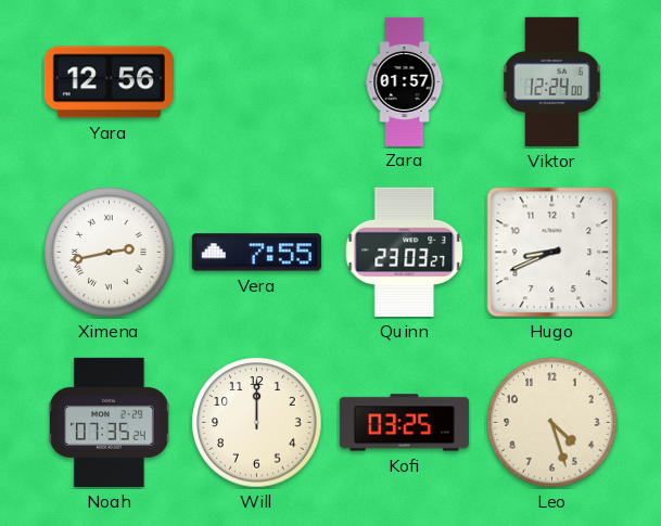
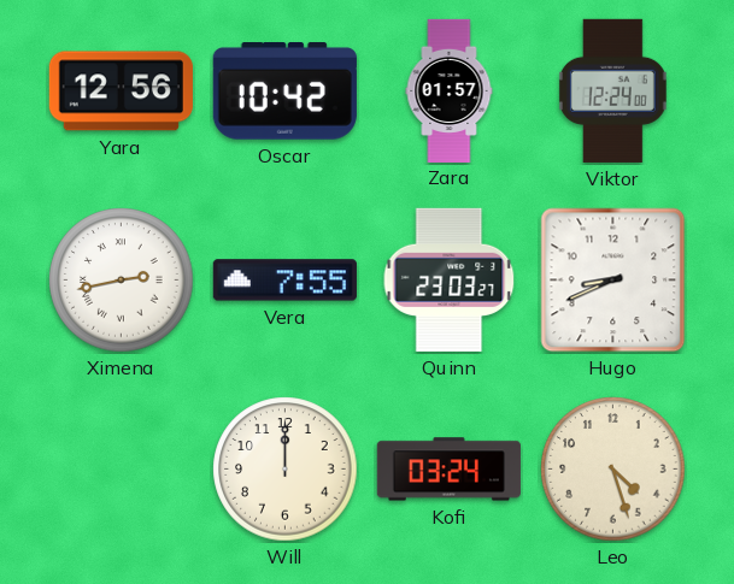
Oscar: none -> 10:42
Noah: 07:35 -> none
Kofi: 03:25 -> 03:24
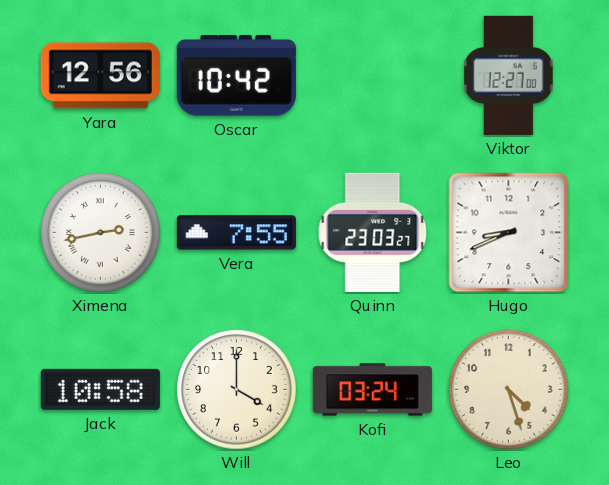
Zara: 01:57 -> none
Viktor: 12:24 -> 12:27
Jack: none -> 10:58
Will: 12:00 -> 4:00
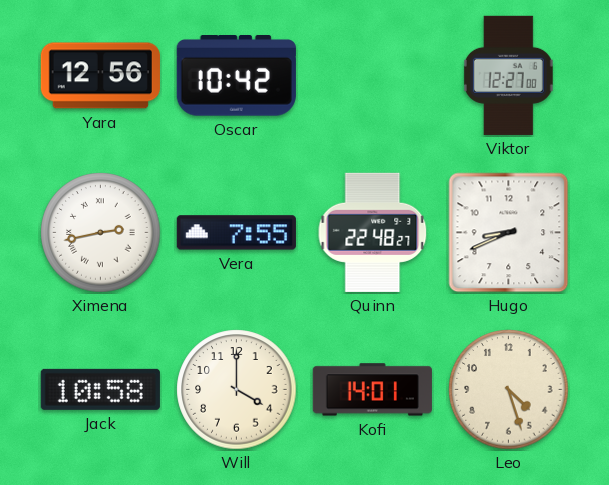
Quinn: 23:03 -> 22:48
Kofi: 03:24 -> 14:01
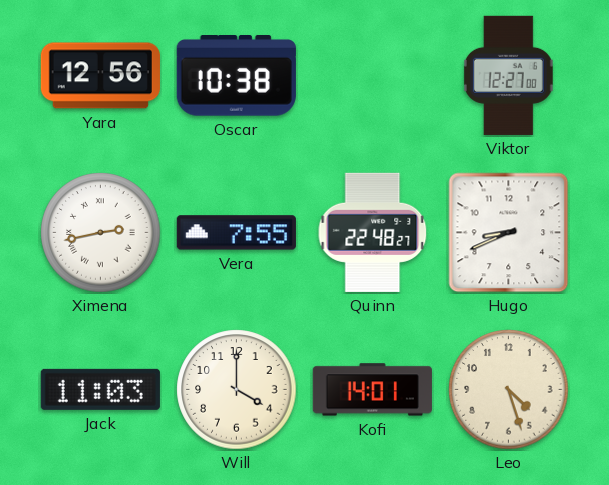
Oscar: 10:42 -> 10:38
Jack: 10:58 -> 11:03
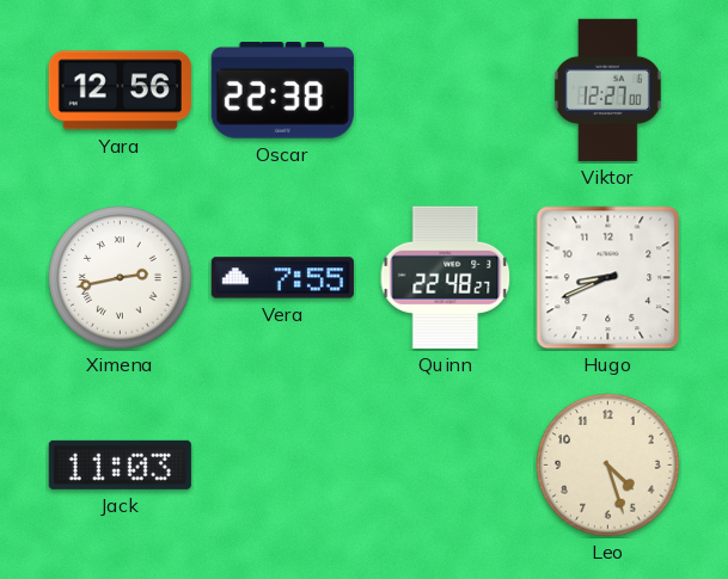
Oscar: 10:38 -> 22:38
Will: 4:00 -> none
Kofi: 14:01 -> none
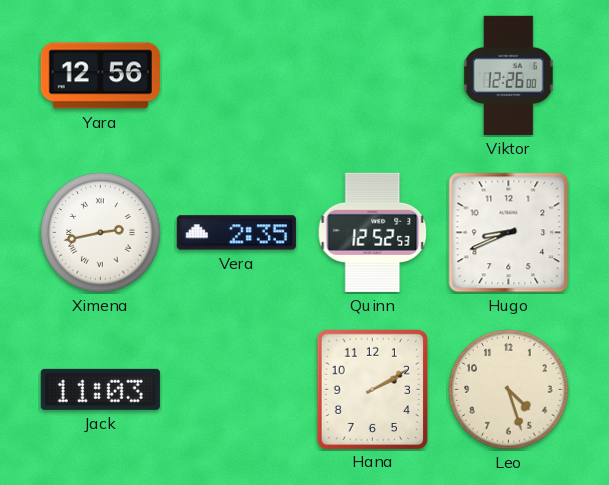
Oscar: 22:38 -> none
Viktor: 12:27 -> 12:26
Vera: 7:55 -> 2:35
Quinn: 22:48 -> 12:52
Hana: none -> 2:10
